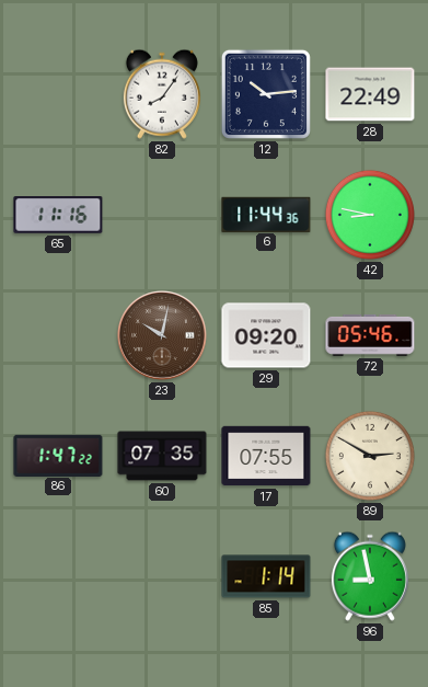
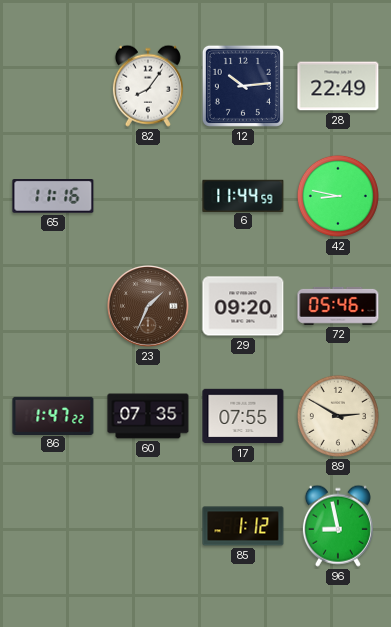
6: 11:44:36 -> 11:44:59
23: 10:02 -> 1:34
85: 1:14 -> 1:12
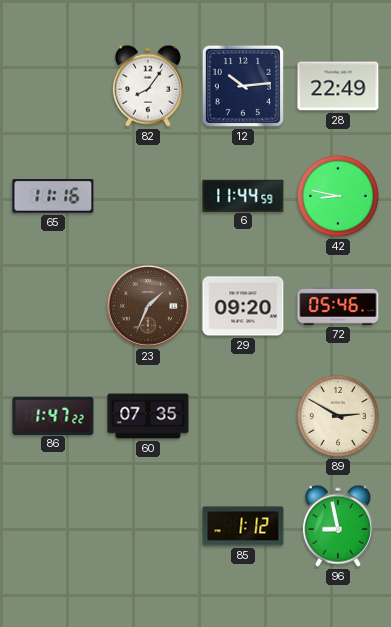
17: 07:55 -> none
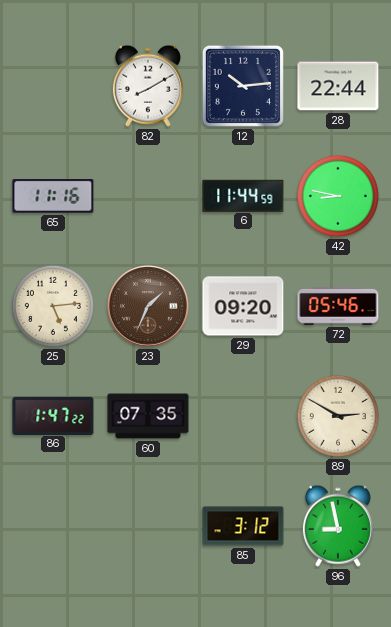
82: 8:06 -> 8:10
28: 22:49 -> 22:44
25: none -> 5:14
85: 1:12 -> 3:12
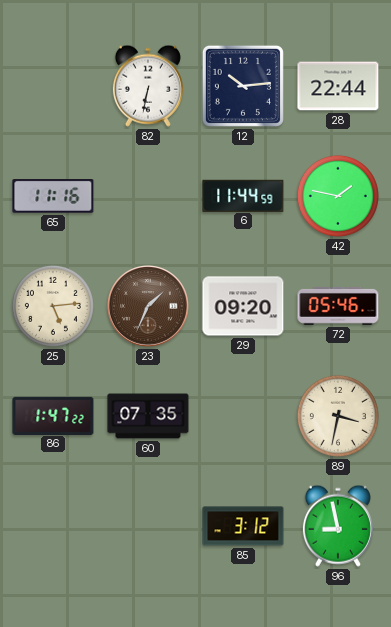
82: 8:10 -> 6:32
42: 8:47 -> 1:47
89: 2:50 -> 3:32
